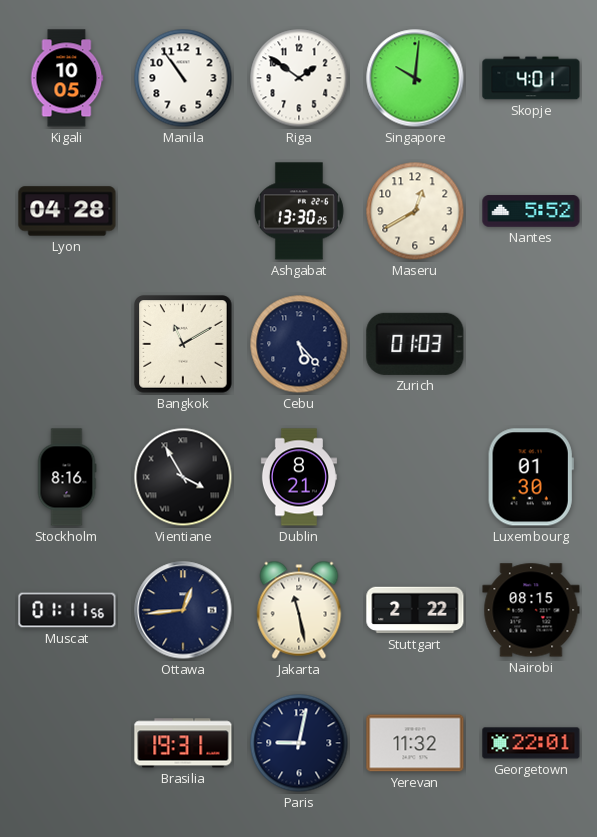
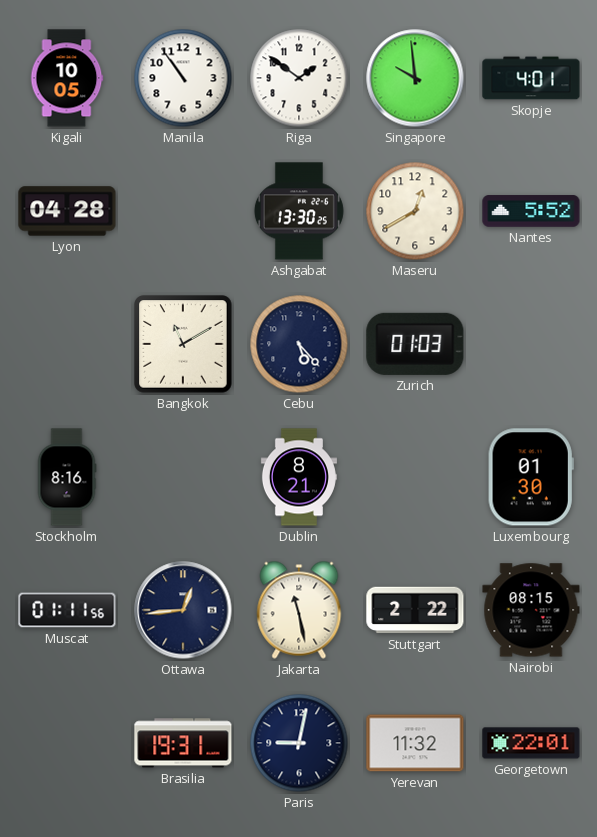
Singapore: 10:01 -> 9:59
Vientiane: 3:55 -> none
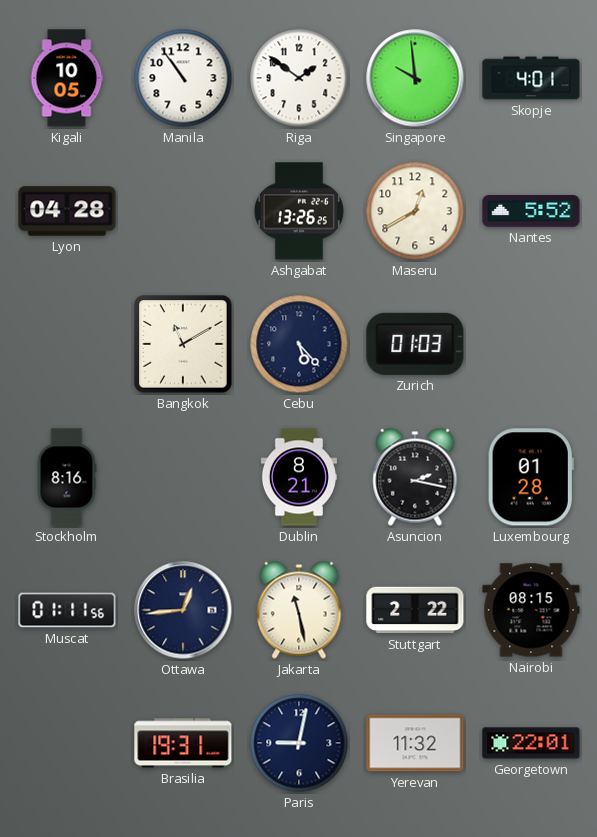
Ashgabat: 13:30 -> 13:26
Asuncion: none -> 2:17
Luxembourg: 01:30 -> 01:28
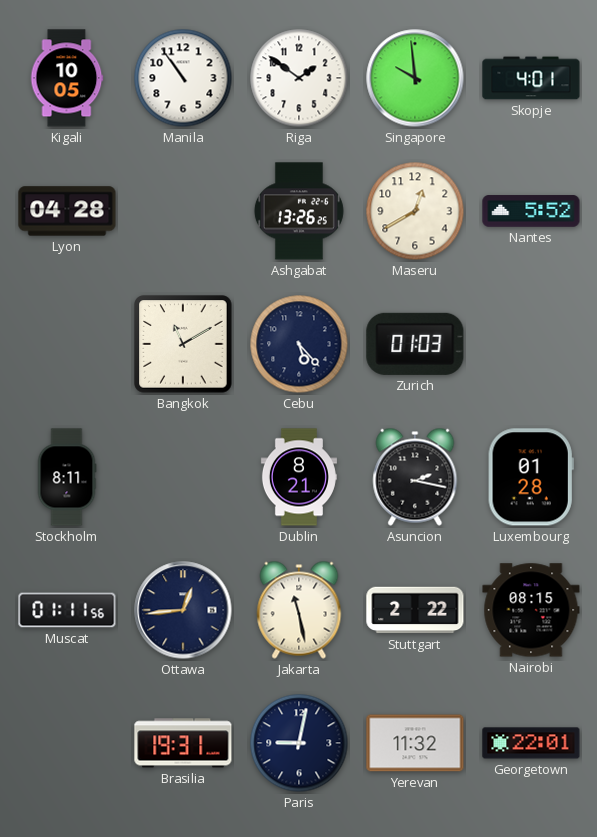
Stockholm: 8:16 -> 8:11
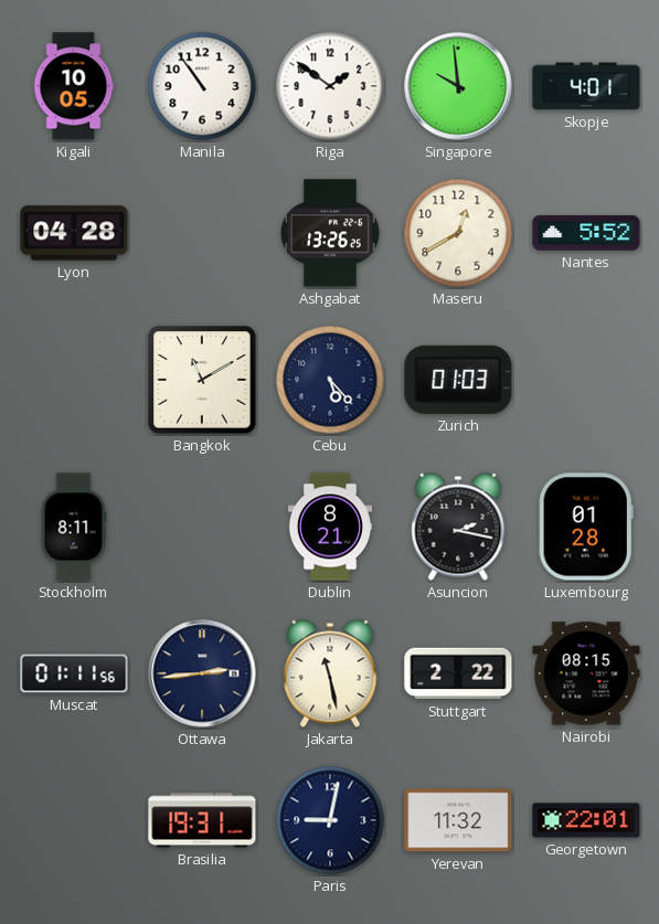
Ottawa: 12:44 -> 2:44
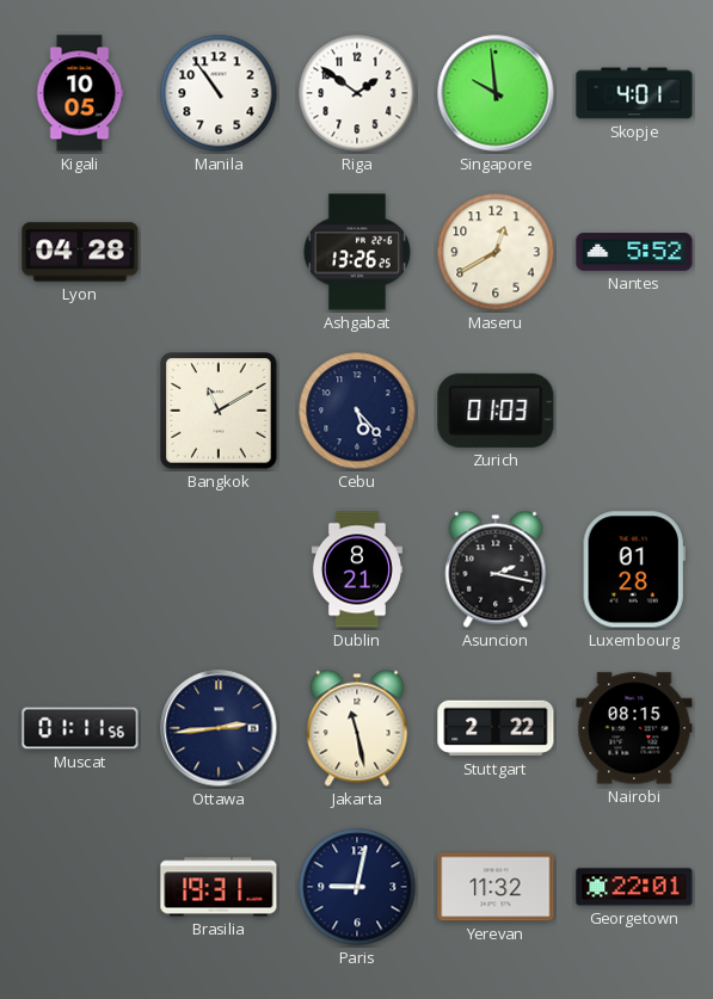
Stockholm: 8:11 -> none
